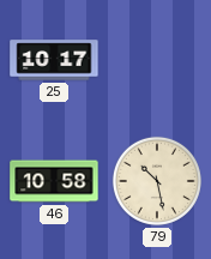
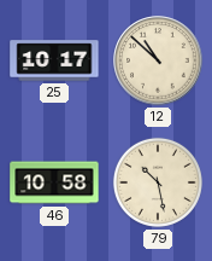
12: none -> 10:52
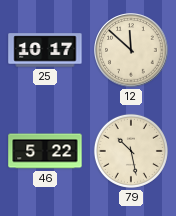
12: 10:52 -> 11:52
46: 10:58 -> 5:22
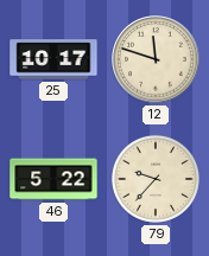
12: 11:52 -> 11:48
79: 10:28 -> 9:37
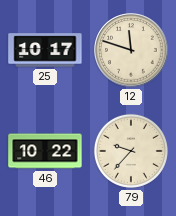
46: 5:22 -> 10:22
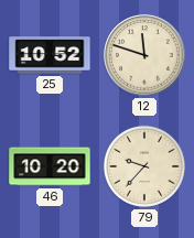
25: 10:17 -> 10:52
46: 10:22 -> 10:20
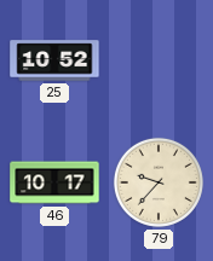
12: 11:48 -> none
46: 10:20 -> 10:17
